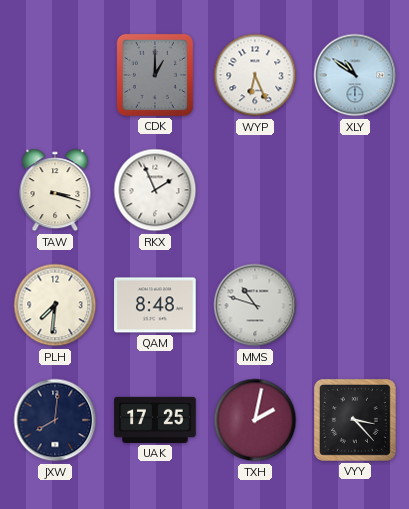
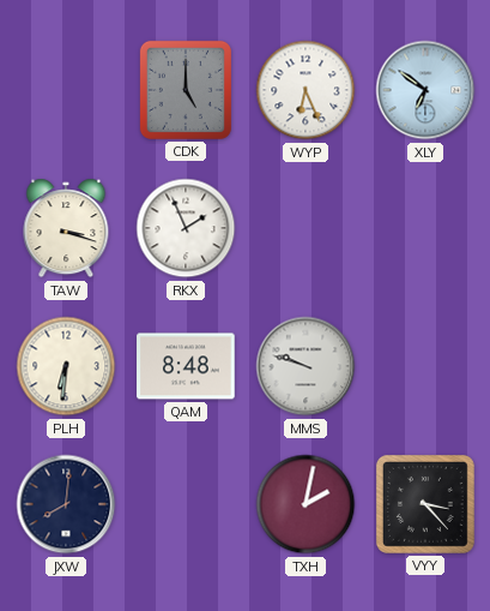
CDK: 1:00 -> 5:00
XLY: 10:51 -> 6:51
PLH: 7:31 -> 6:31
MMS: 10:48 -> 9:48
UAK: 17:25 -> none
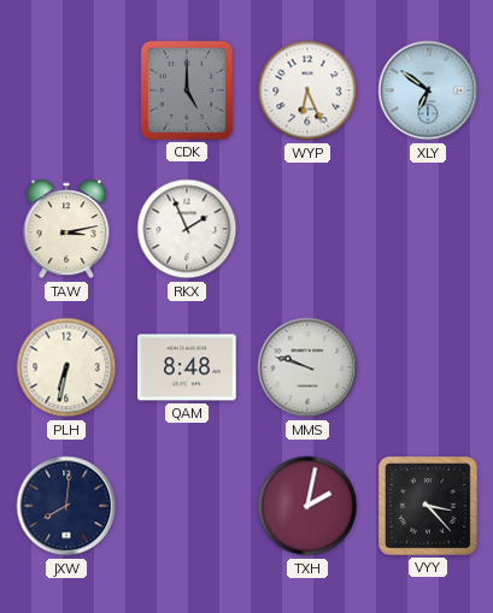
TAW: 3:18 -> 3:13
PLH: 6:31 -> 6:32
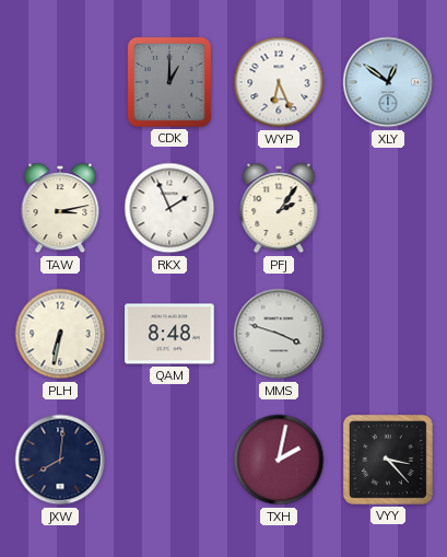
CDK: 5:00 -> 1:00
XLY: 6:51 -> 12:51
PFJ: none -> 2:06
MMS: 9:48 -> 3:48
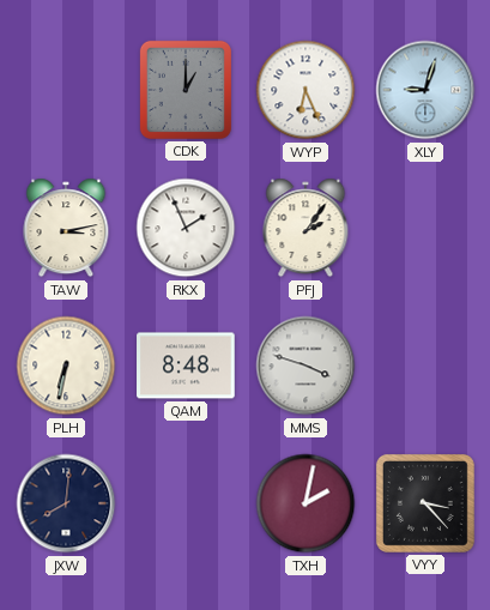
XLY: 12:51 -> 9:03
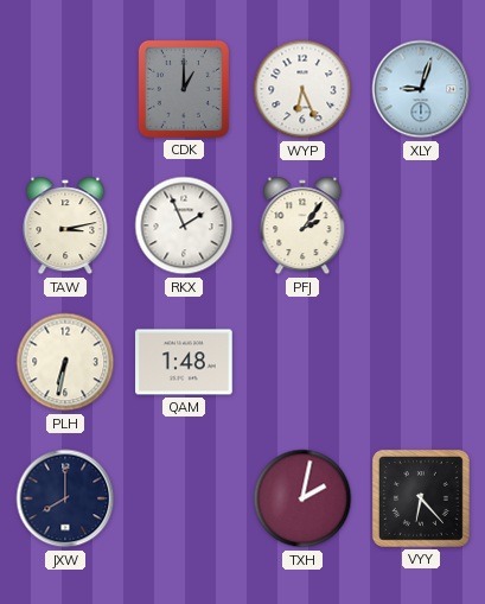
QAM: 8:48 -> 1:48
MMS: 3:48 -> none
JXW: 8:01 -> 8:00
VYY: 3:23 -> 6:23
